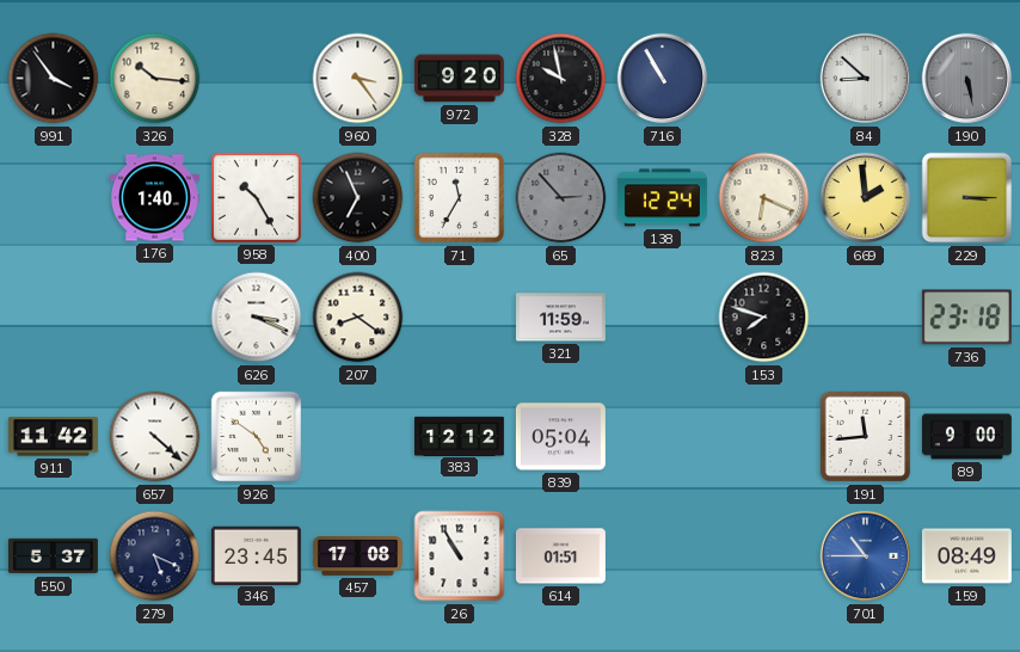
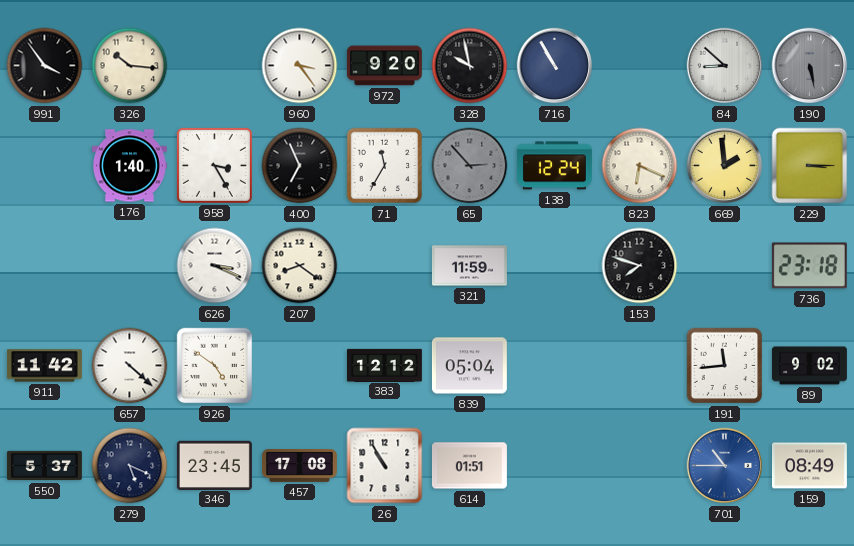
958: 10:25 -> 3:25
89: 9:00 -> 9:02
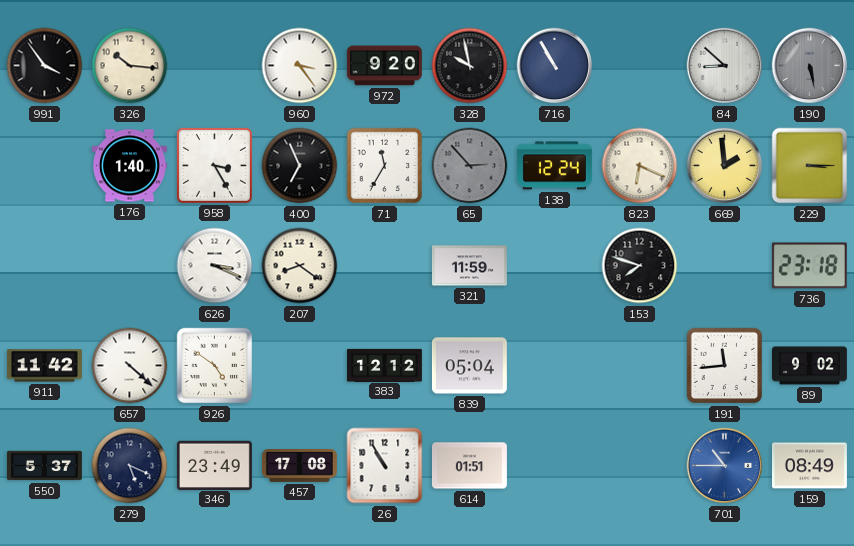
346: 23:45 -> 23:49
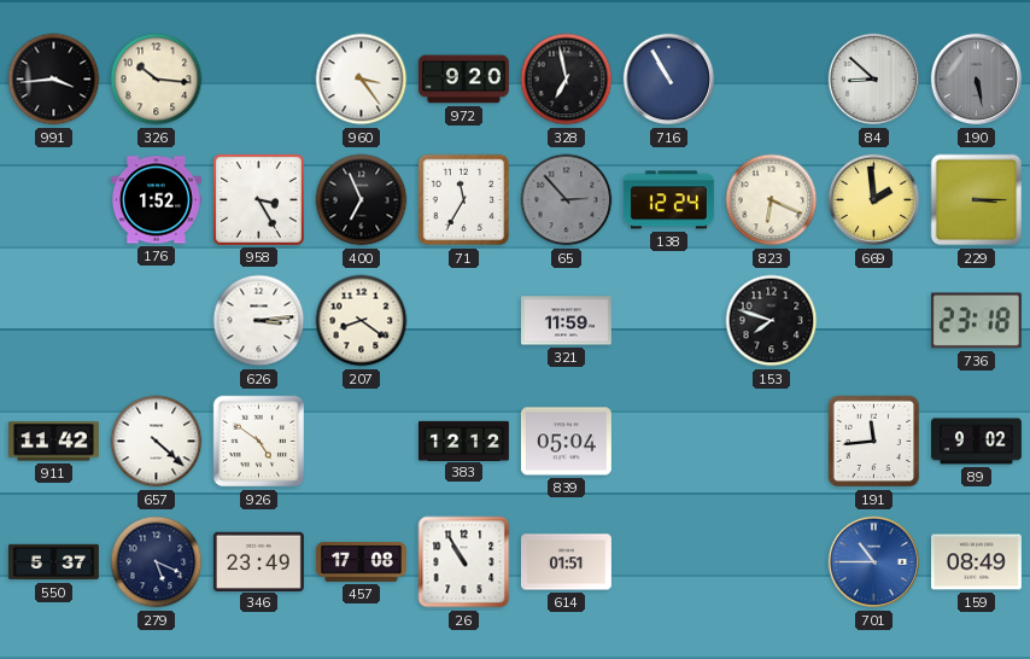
991: 3:54 -> 3:44
328: 9:58 -> 6:58
176: 1:40 -> 1:52
626: 3:19 -> 3:14
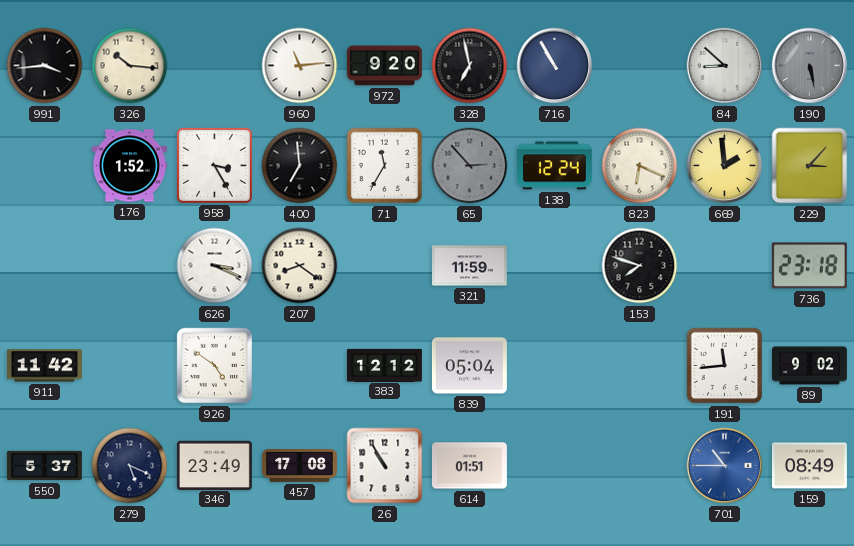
960: 3:24 -> 11:14
400: 6:56 -> 6:59
229: 3:15 -> 3:07
626: 3:14 -> 3:19
657: 4:22 -> none
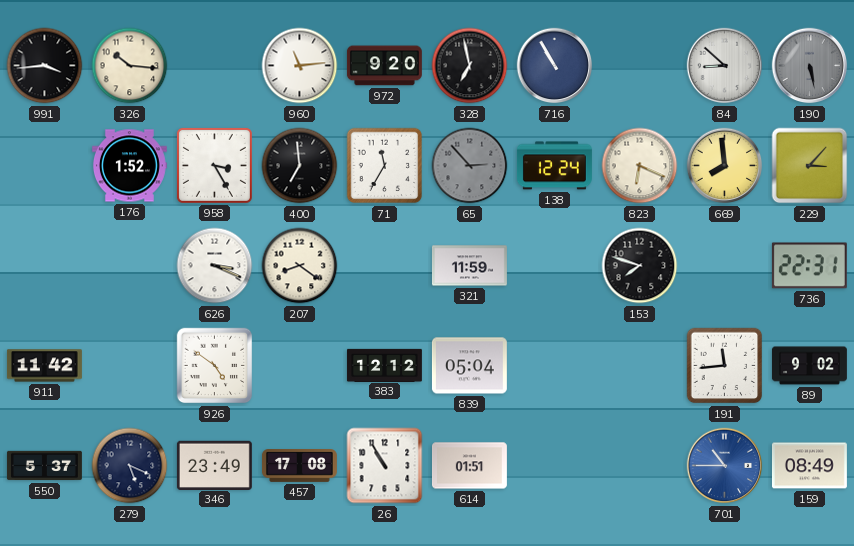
669: 1:59 -> 7:59
736: 23:18 -> 22:31
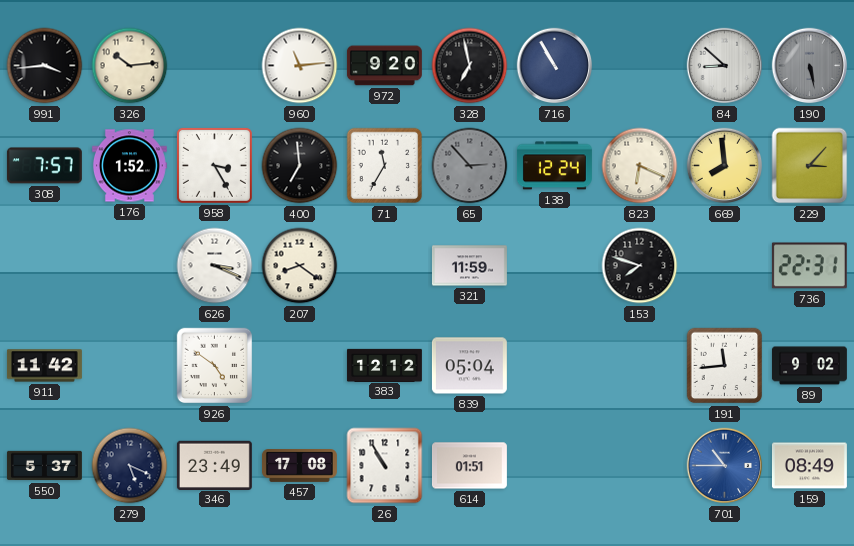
326: 10:16 -> 10:14
308: none -> 7:57
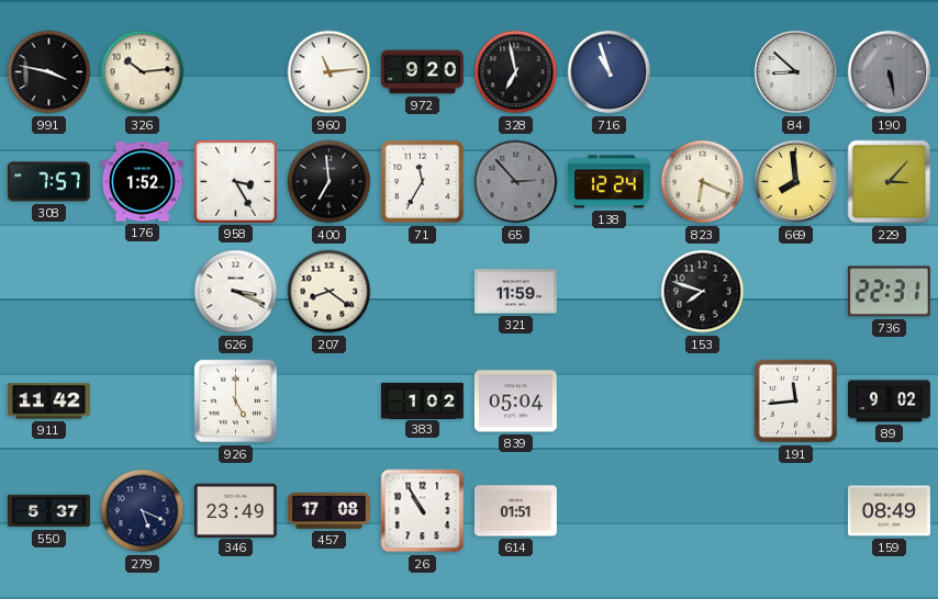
991: 3:44 -> 3:47
716: 10:55 -> 10:57
926: 4:51 -> 5:00
383: 12:12 -> 1:02
701: 10:45 -> none
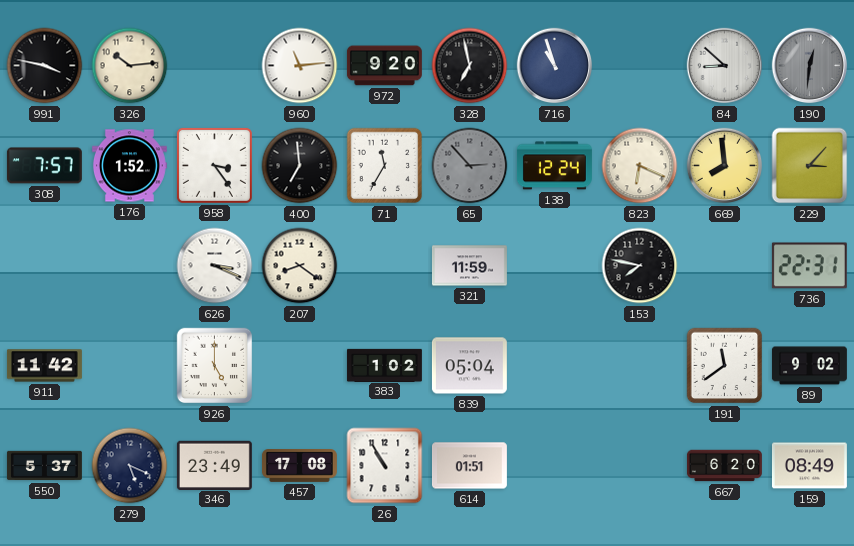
190: 5:28 -> 12:31
958: 3:25 -> 3:24
153: 7:48 -> 7:47
191: 11:44 -> 11:39
667: none -> 6:20
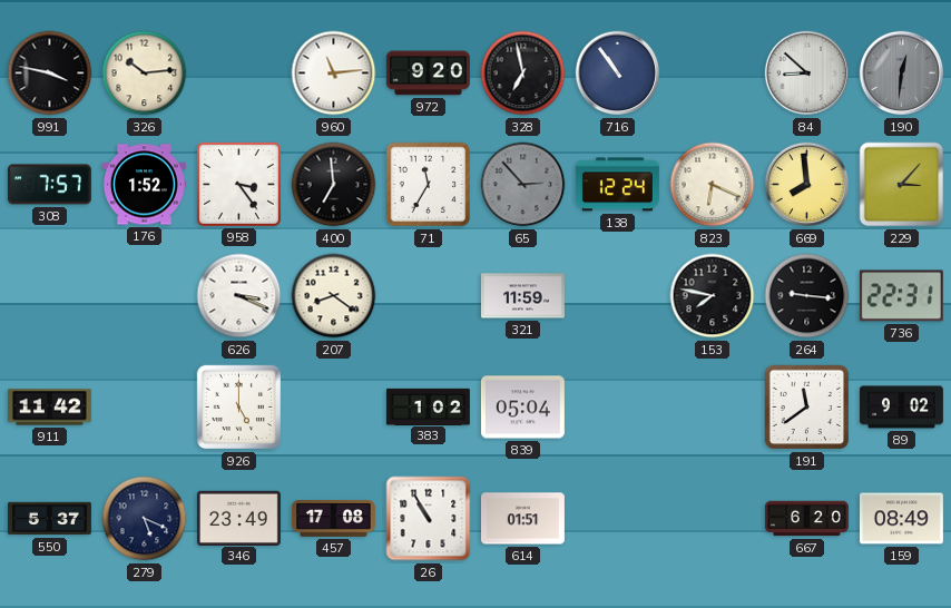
716: 10:57 -> 10:54
264: none -> 9:16
